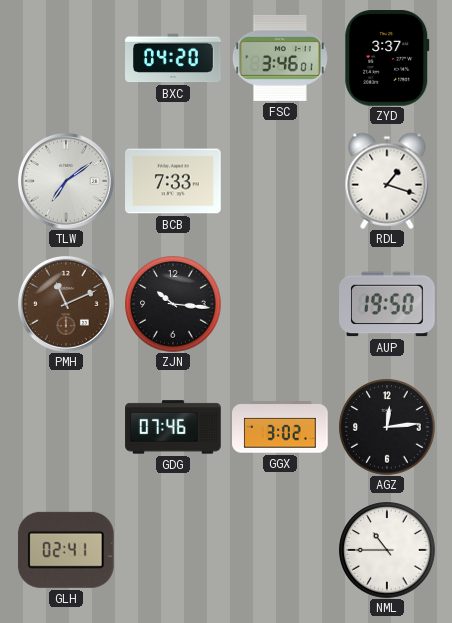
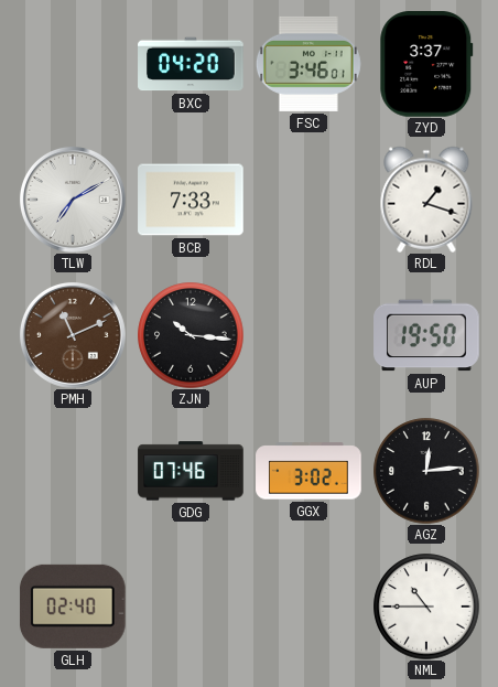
TLW: 7:09 -> 7:10
GLH: 02:41 -> 02:40
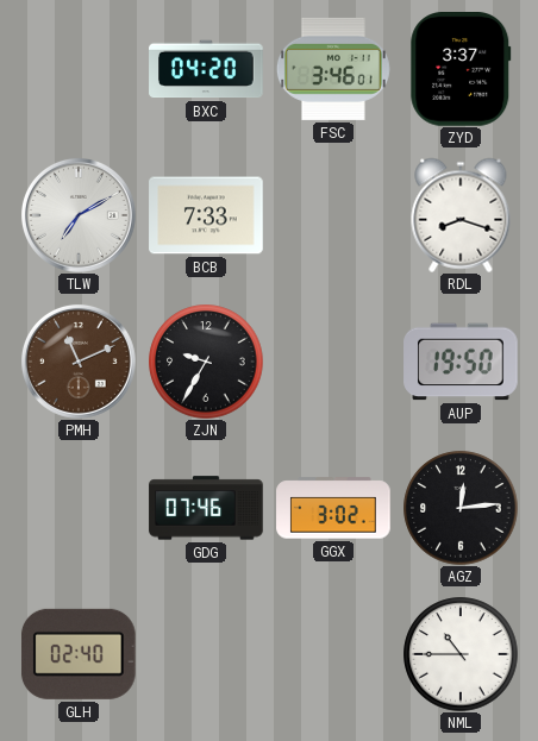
RDL: 1:18 -> 8:18
ZJN: 10:16 -> 9:35
